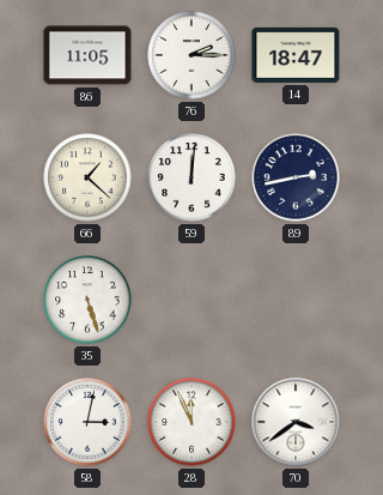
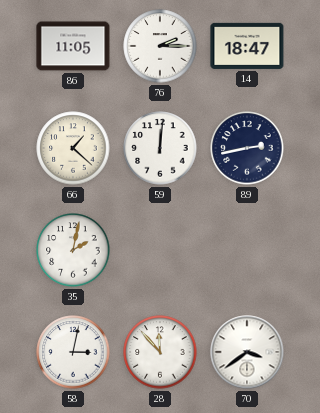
35: 5:27 -> 2:02
28: 11:56 -> 11:53
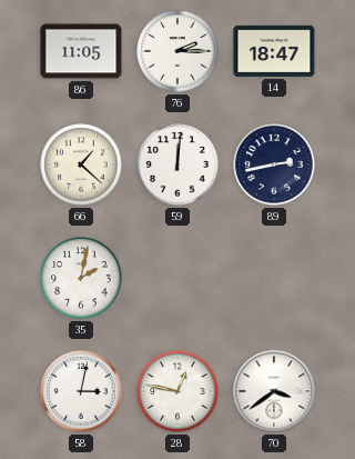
28: 11:53 -> 12:47
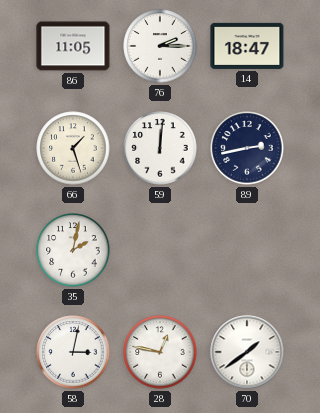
66: 1:22 -> 1:27
70: 3:39 -> 1:39
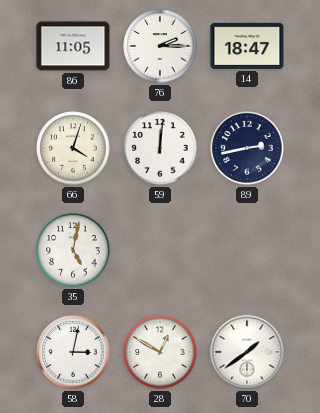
66: 1:27 -> 4:03
35: 2:02 -> 5:02
28: 12:47 -> 12:50
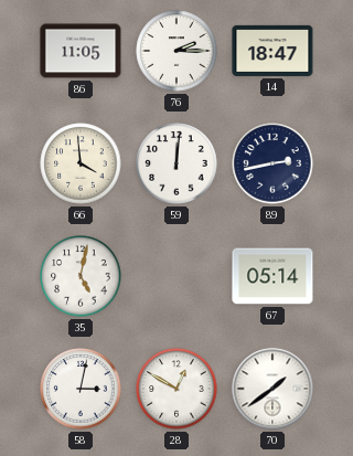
66: 4:03 -> 3:59
67: none -> 05:14
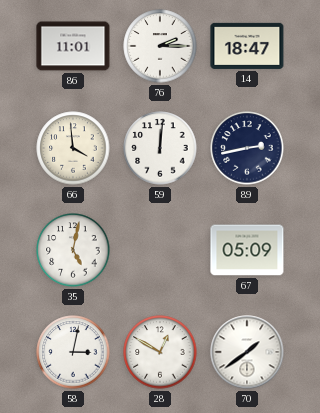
86: 11:05 -> 11:01
67: 05:14 -> 05:09
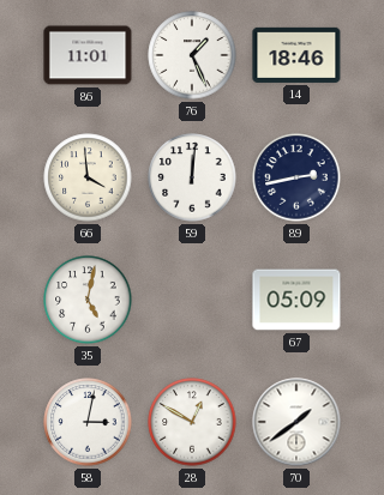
76: 2:15 -> 1:26
14: 18:47 -> 18:46
